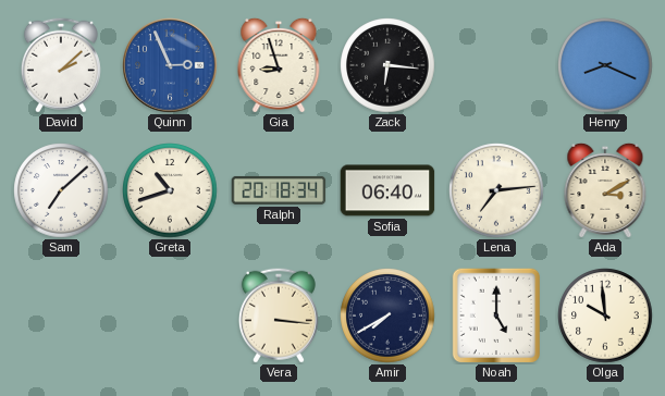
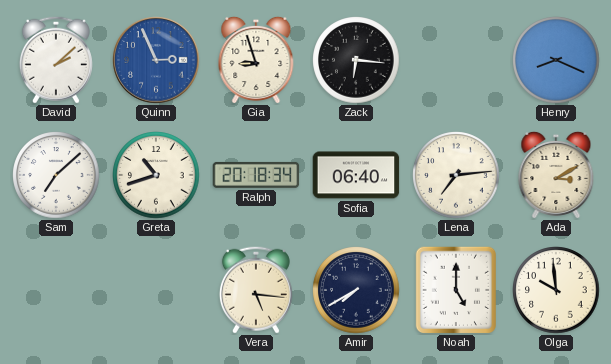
Vera: 3:16 -> 5:16
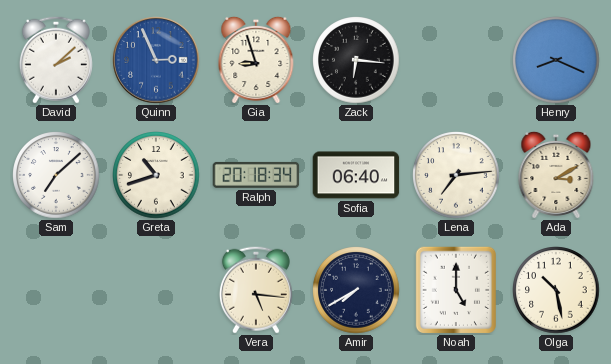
Olga: 9:59 -> 10:28
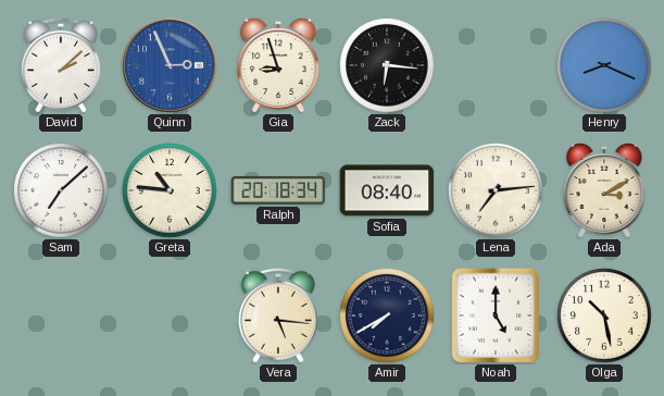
Greta: 10:42 -> 10:46
Sofia: 06:40 -> 08:40
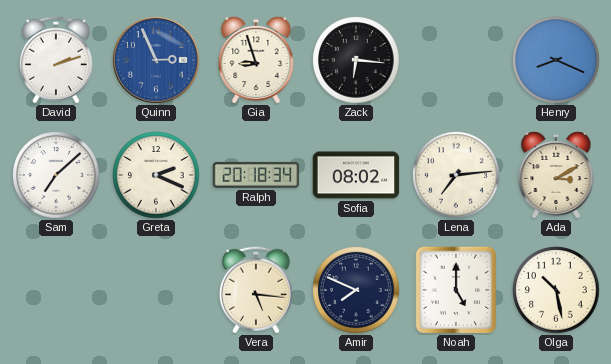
David: 2:08 -> 2:12
Greta: 10:46 -> 2:19
Sofia: 08:40 -> 08:02
Amir: 7:40 -> 7:49
